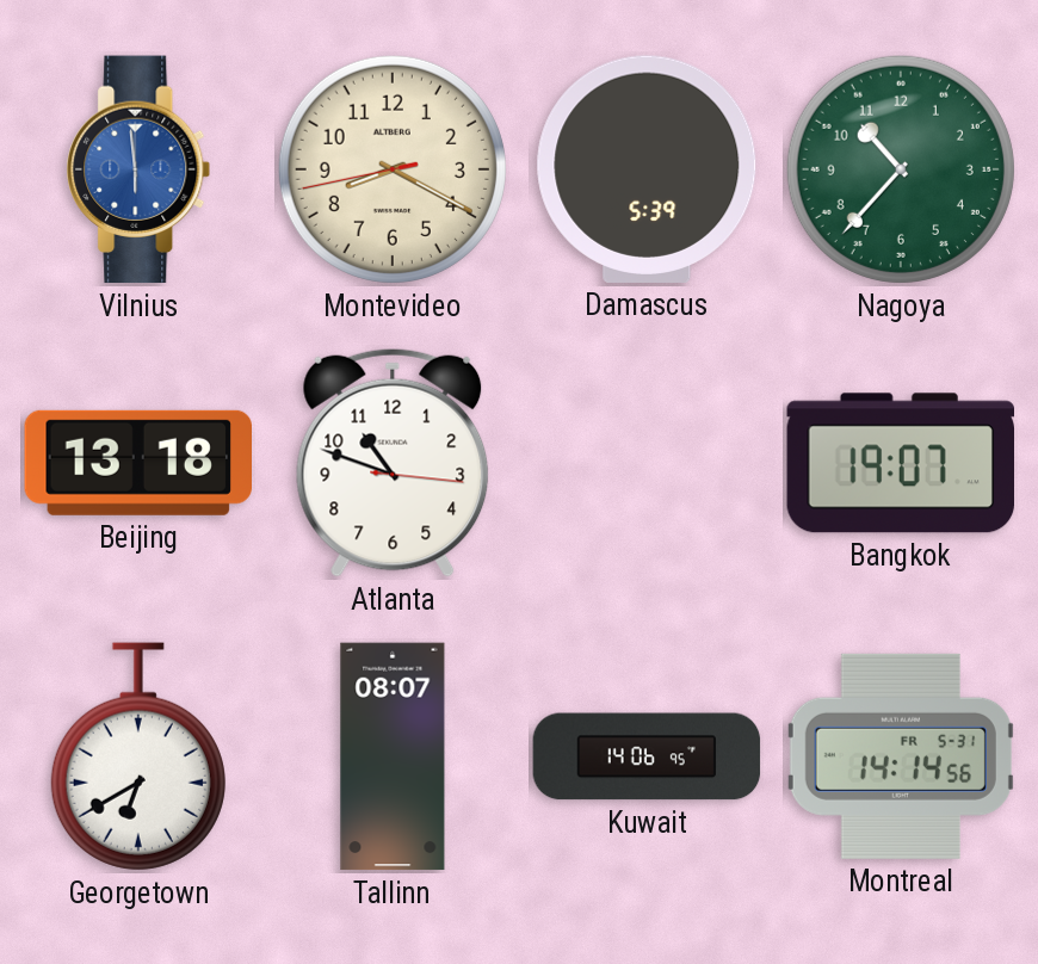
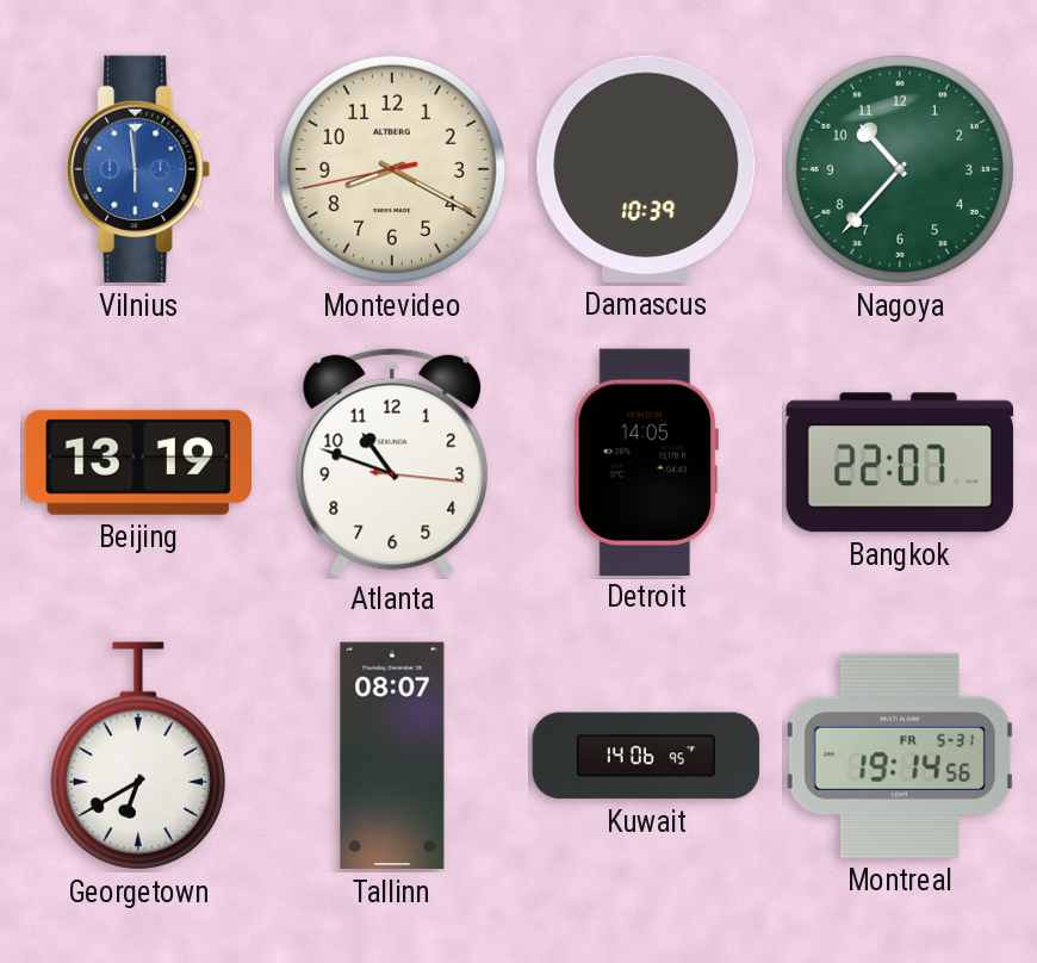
Damascus: 5:39 -> 10:39
Beijing: 13:18 -> 13:19
Detroit: none -> 14:05
Bangkok: 19:07 -> 22:07
Montreal: 14:14 -> 19:14
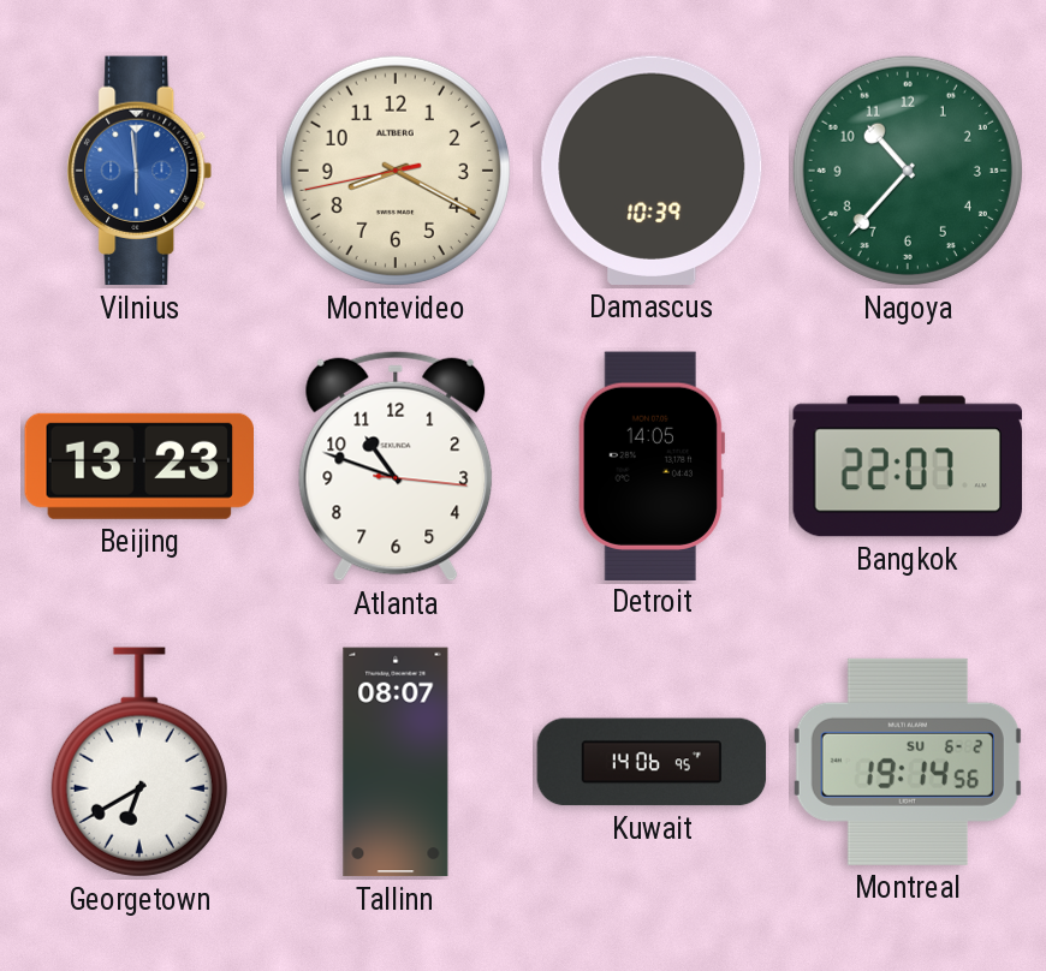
Beijing: 13:19 -> 13:23
Montreal date: FR 5-31 -> SU 6-2
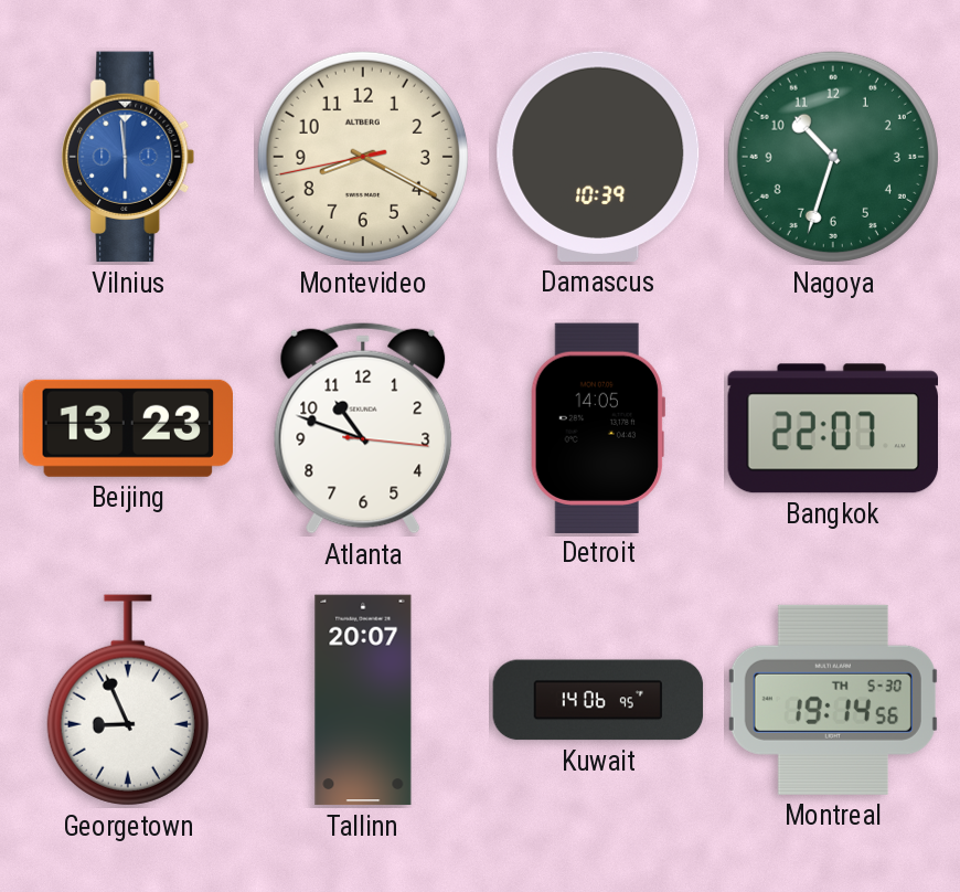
Nagoya: 10:37 -> 10:33
Georgetown: 6:40 -> 8:56
Tallinn: 08:07 -> 20:07
Montreal date: SU 6-2 -> TH 5-30
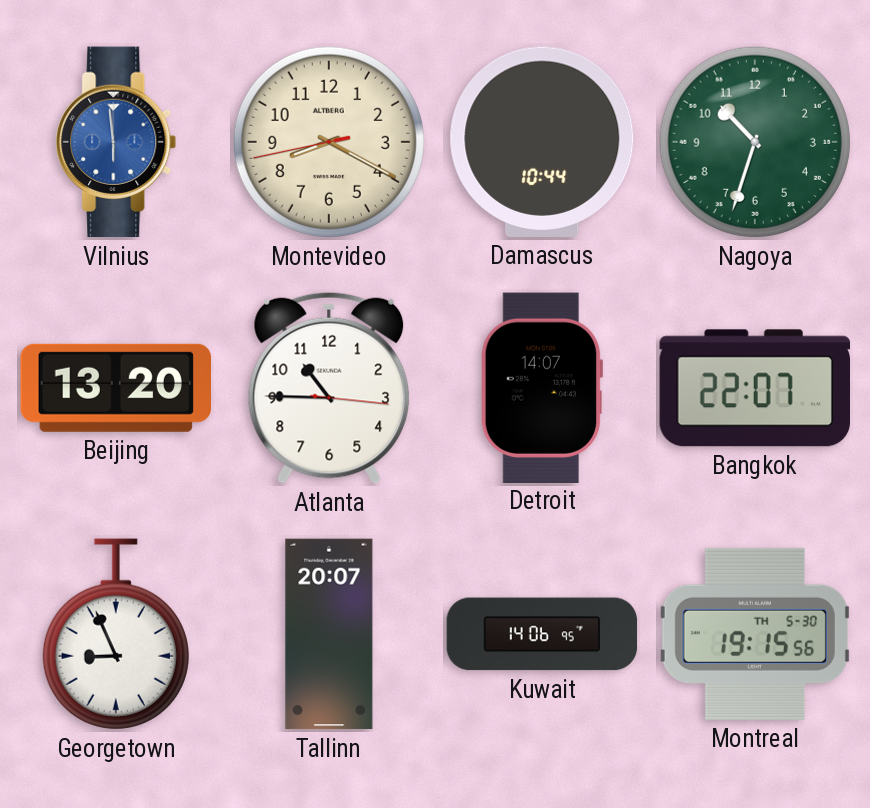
Damascus: 10:39 -> 10:44
Beijing: 13:23 -> 13:20
Atlanta: 10:48 -> 10:45
Detroit: 14:05 -> 14:07
Montreal: 19:14 -> 19:15
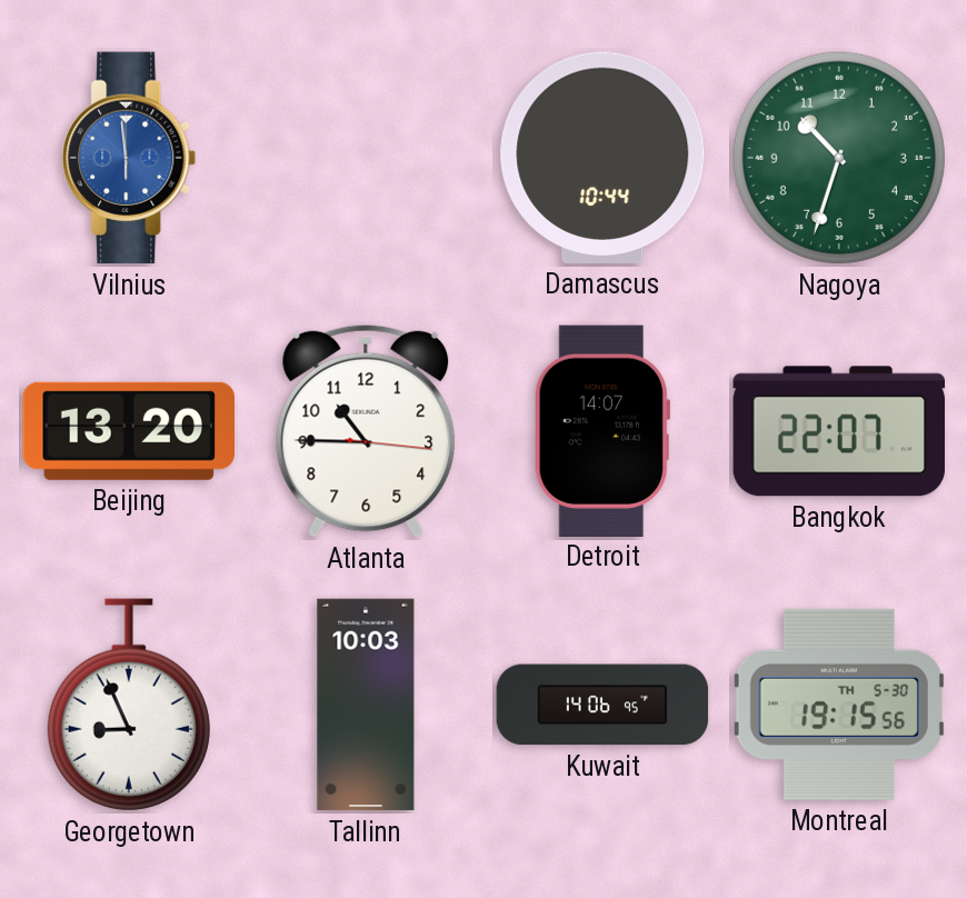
Montevideo: 8:19 -> none
Tallinn: 20:07 -> 10:03
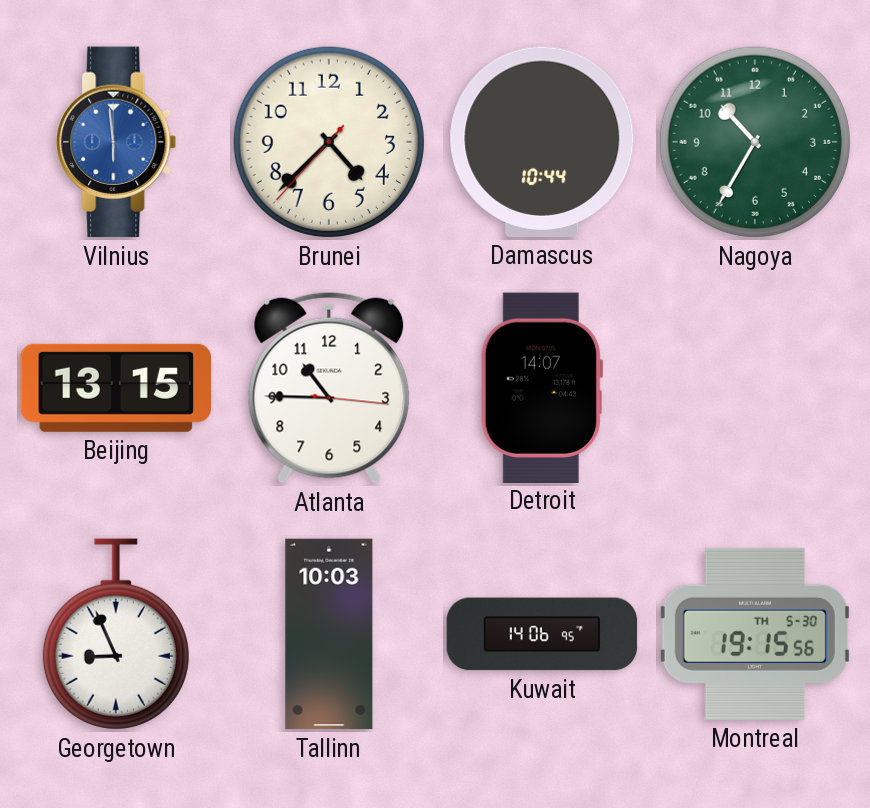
Brunei: none -> 4:37
Nagoya: 10:33 -> 10:35
Beijing: 13:20 -> 13:15
Bangkok: 22:07 -> none
